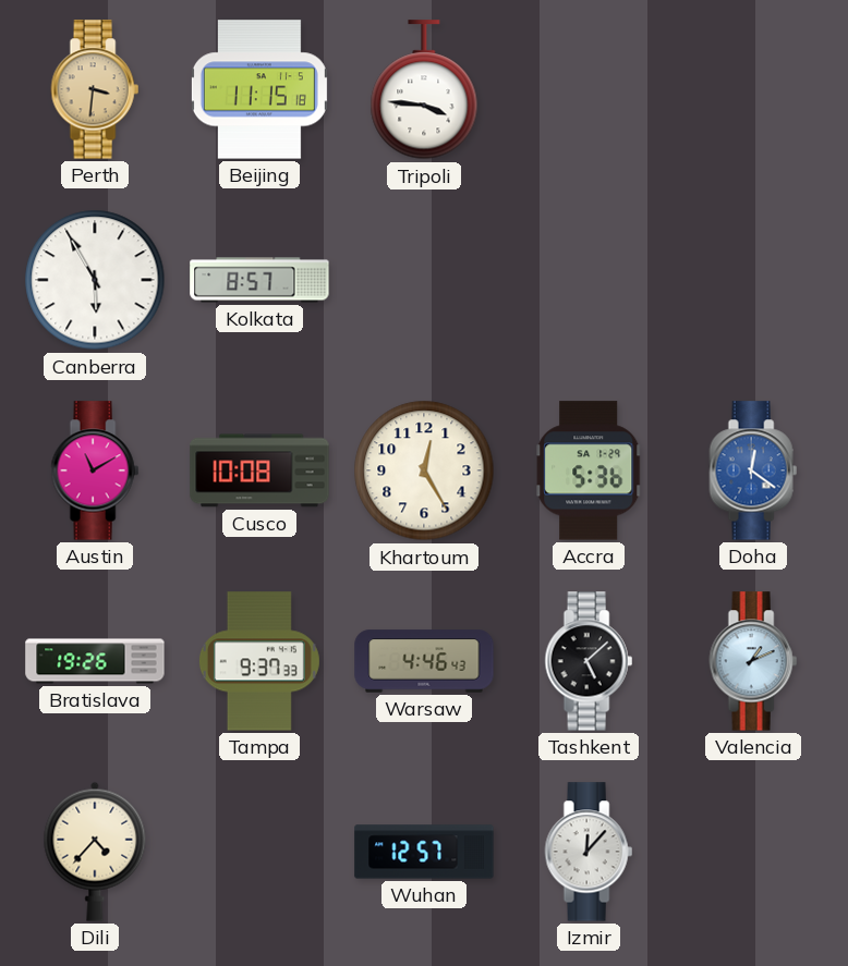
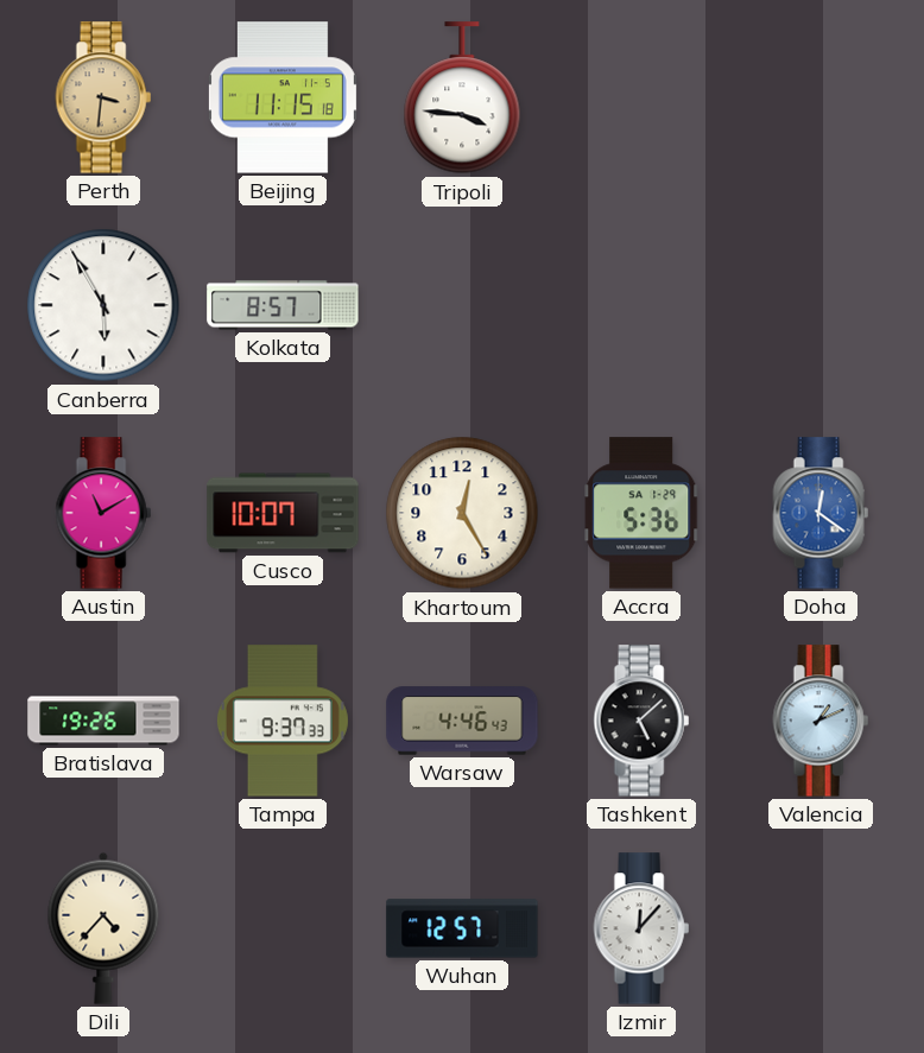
Cusco: 10:08 -> 10:07
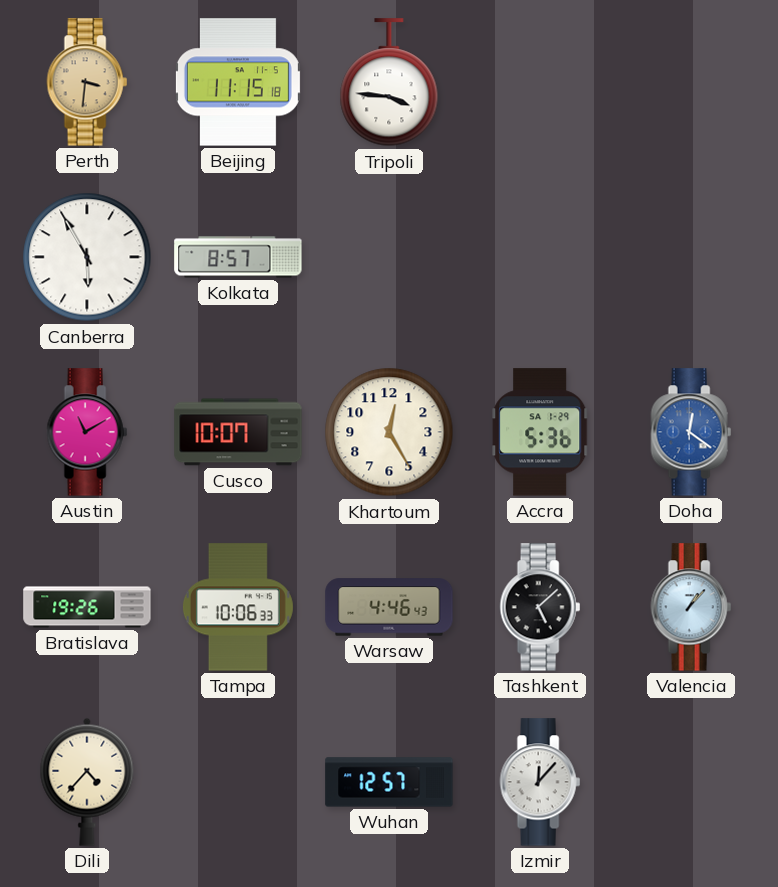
Tampa: 9:37 -> 10:06
Valencia: 1:11 -> 1:07
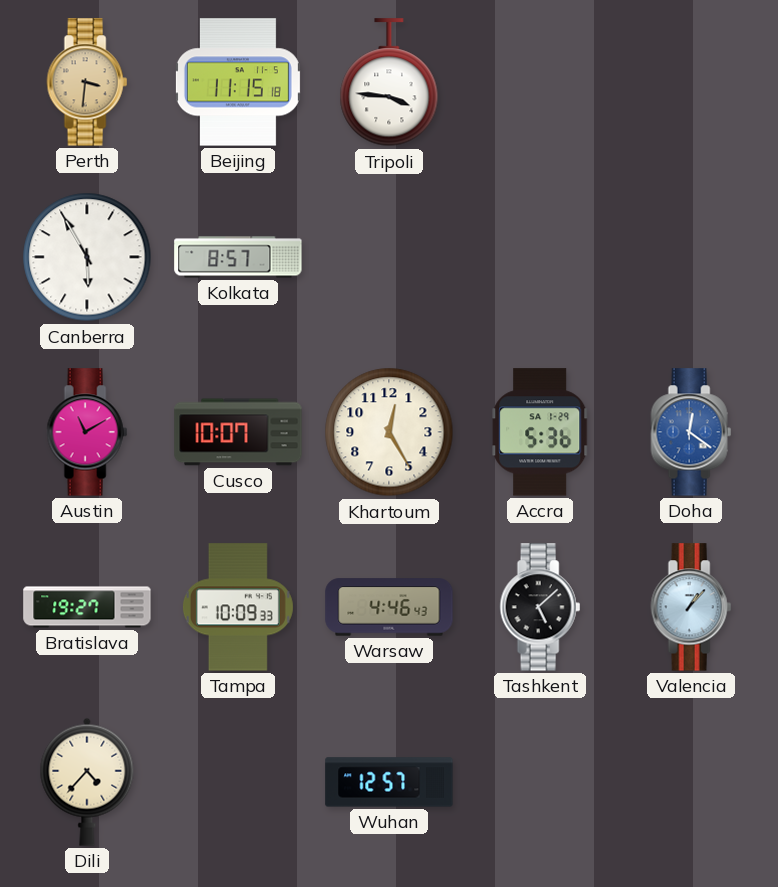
Bratislava: 19:26 -> 19:27
Tampa: 10:06 -> 10:09
Izmir: 12:07 -> none
